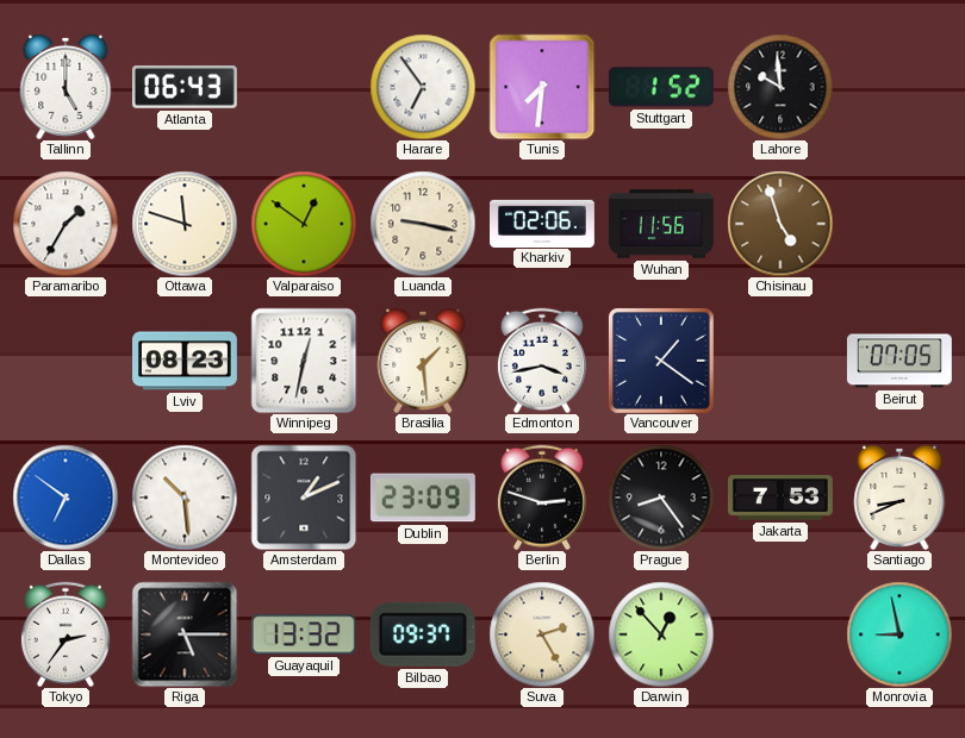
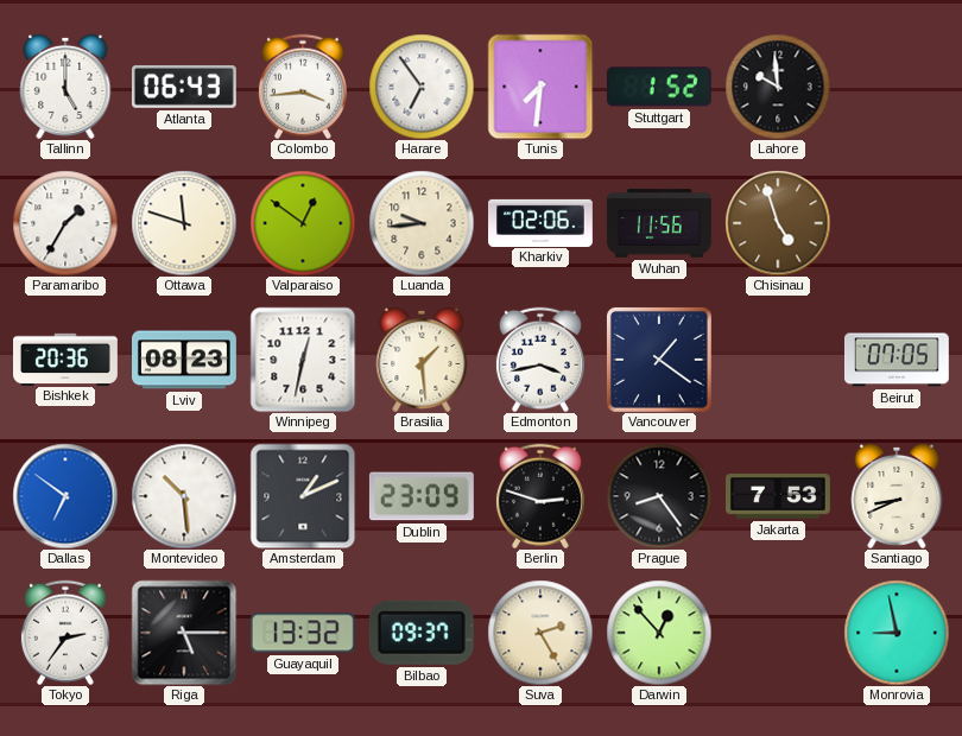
Colombo: none -> 3:44
Luanda: 9:17 -> 9:44
Bishkek: none -> 20:36
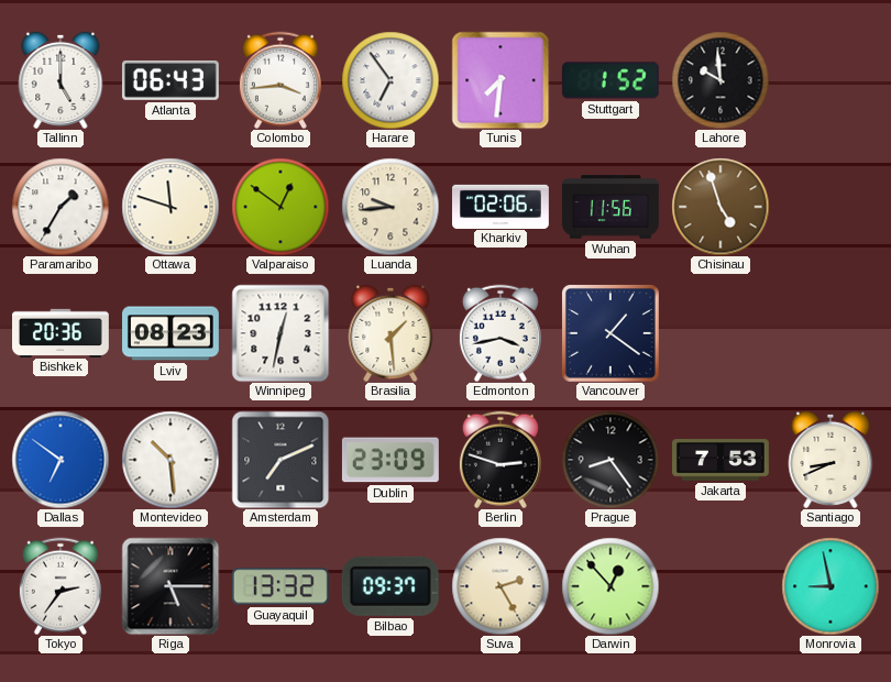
Beirut: 07:05 -> none
Amsterdam: 1:11 -> 7:11
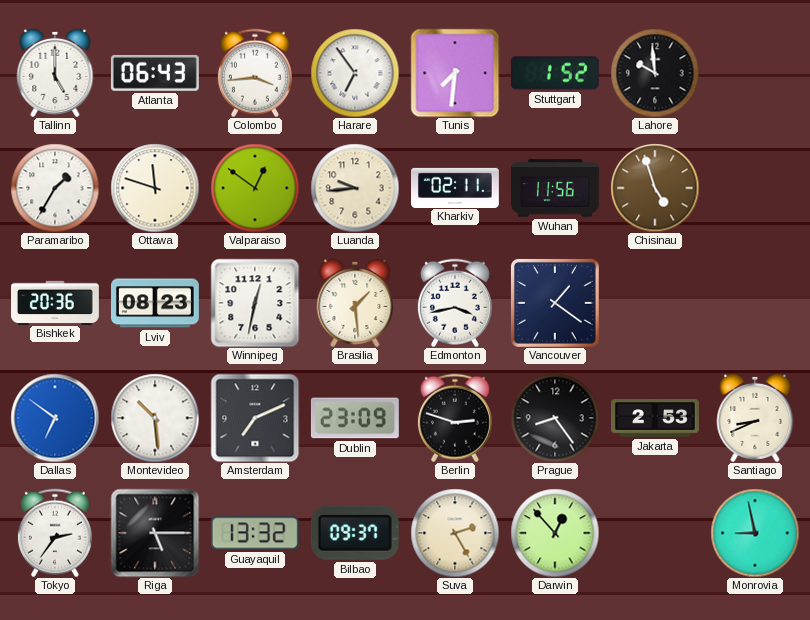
Kharkiv: 02:06 -> 02:11
Jakarta: 7:53 -> 2:53
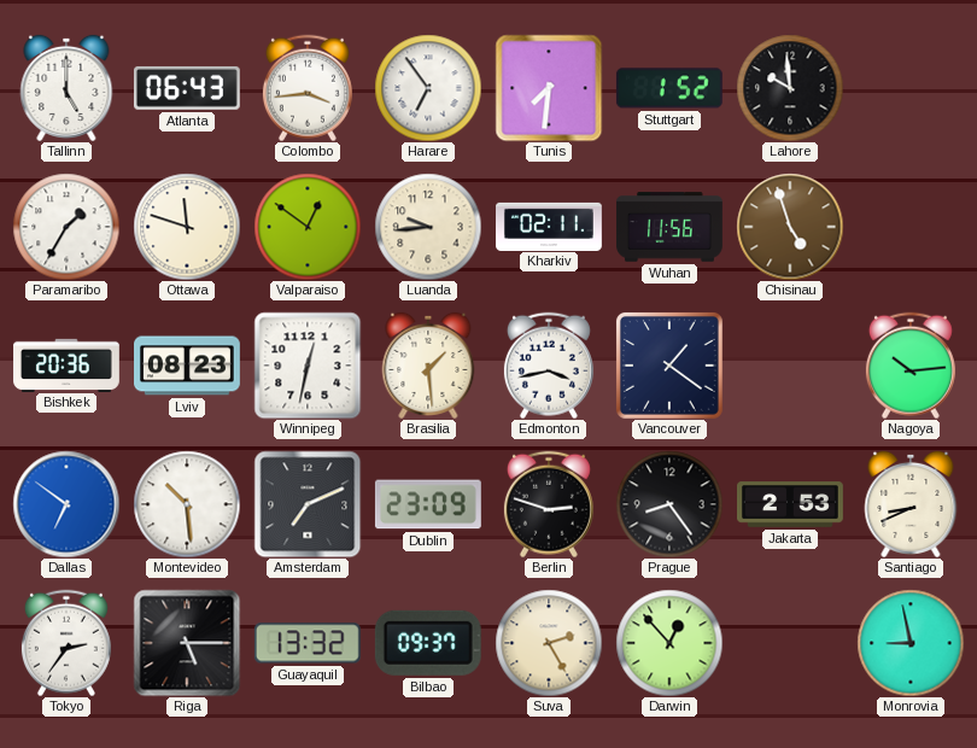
Nagoya: none -> 10:14
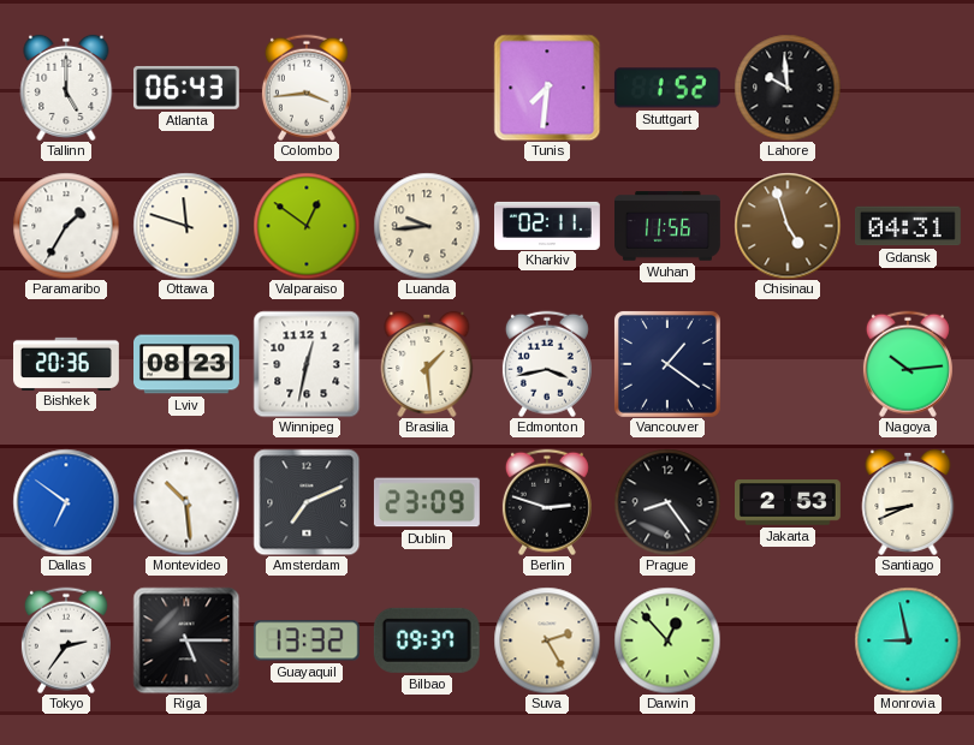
Harare: 6:54 -> none
Gdansk: none -> 04:31
